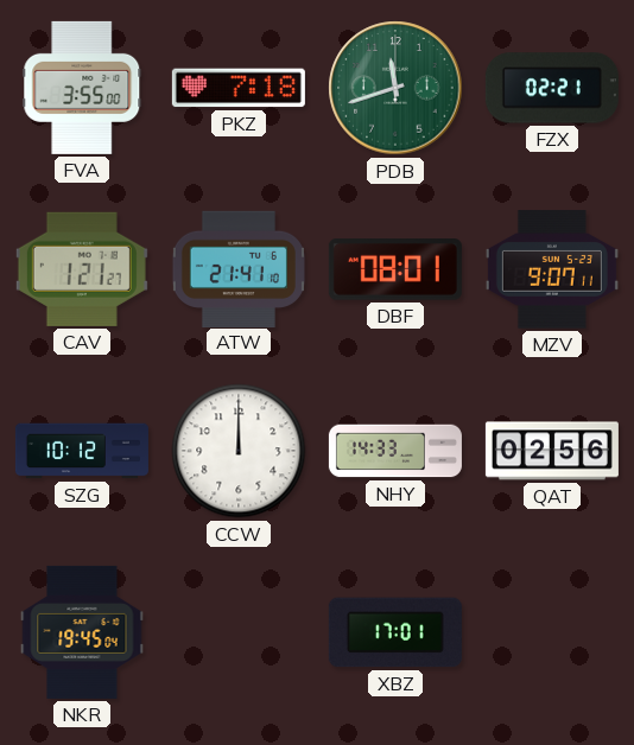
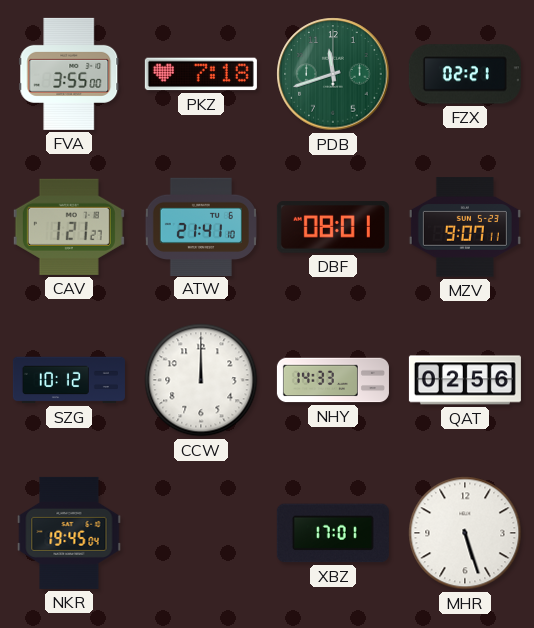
MHR: none -> 5:27
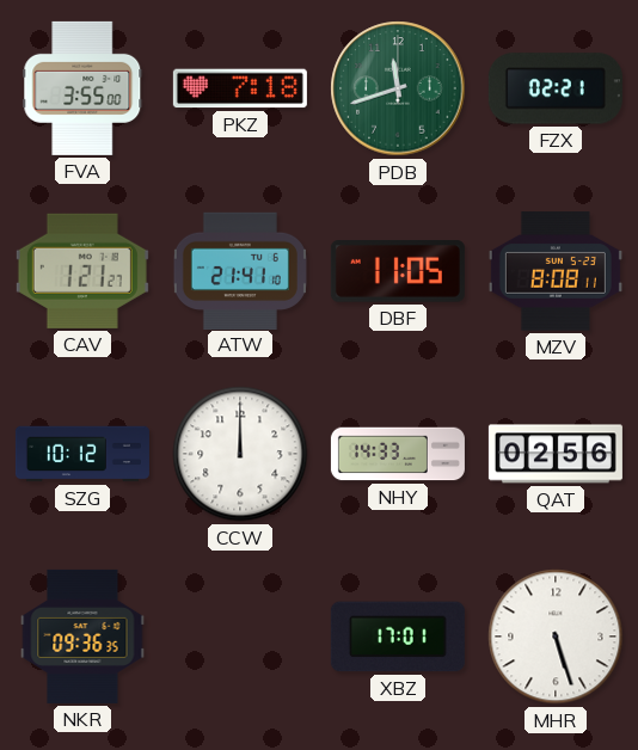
DBF: 08:01 -> 11:05
MZV: 9:07 -> 8:08
NKR: 19:45 -> 09:36
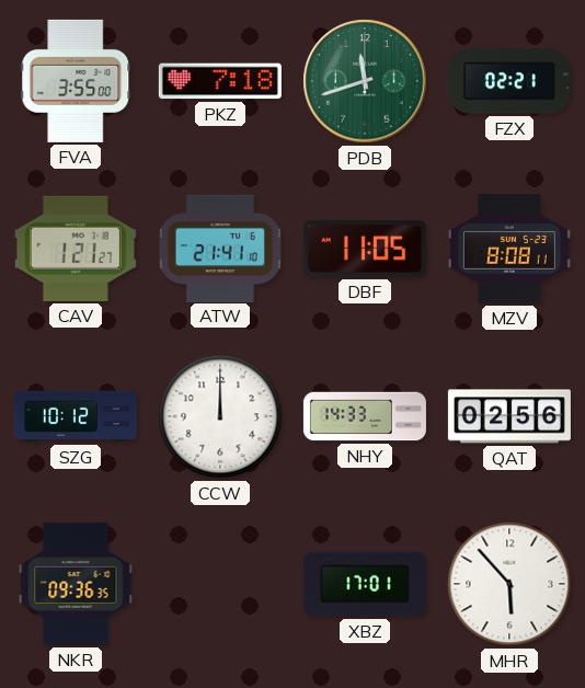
MHR: 5:27 -> 5:53
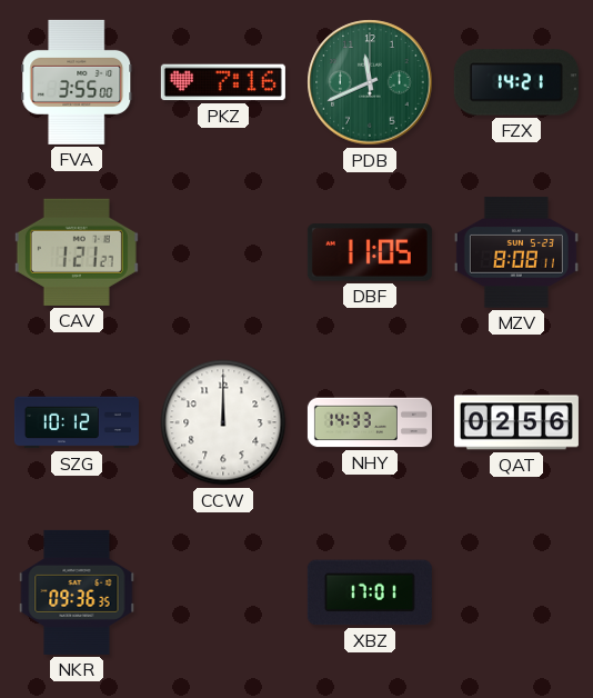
PKZ: 7:18 -> 7:16
PDB: 11:42 -> 11:41
FZX: 02:21 -> 14:21
ATW: 21:41 -> none
MHR: 5:53 -> none
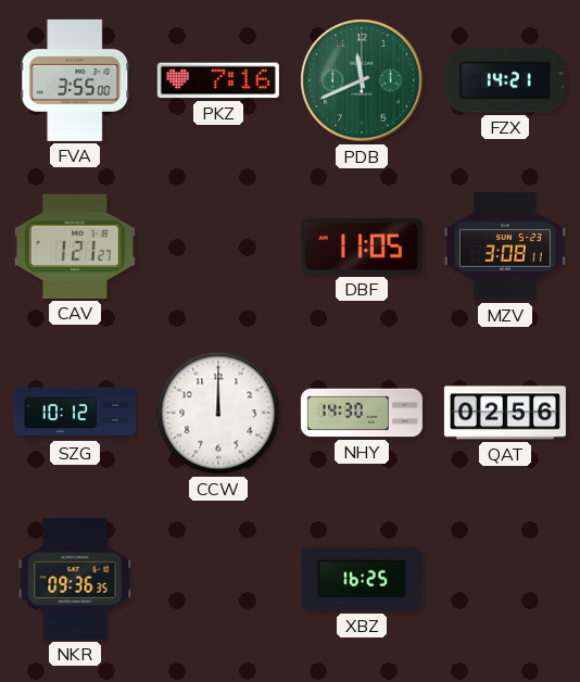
MZV: 8:08 -> 3:08
NHY: 14:33 -> 14:30
XBZ: 17:01 -> 16:25
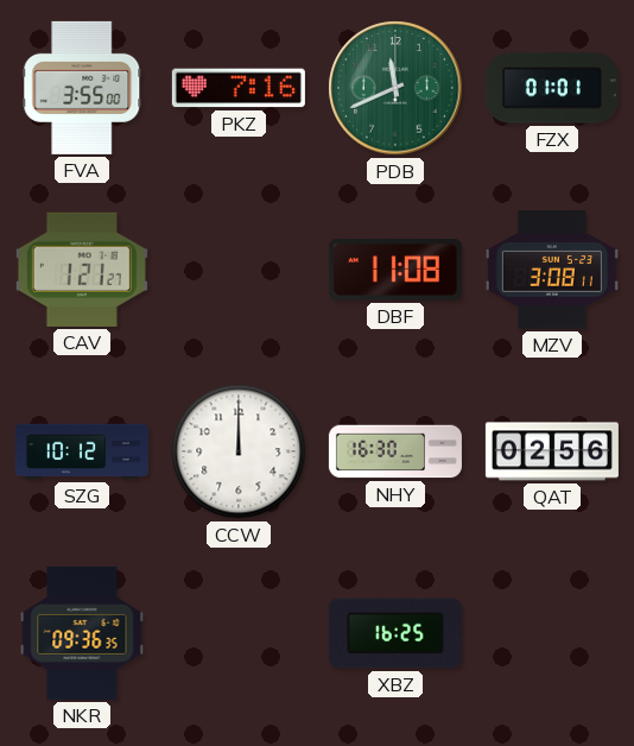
FZX: 14:21 -> 01:01
DBF: 11:05 -> 11:08
NHY: 14:30 -> 16:30
